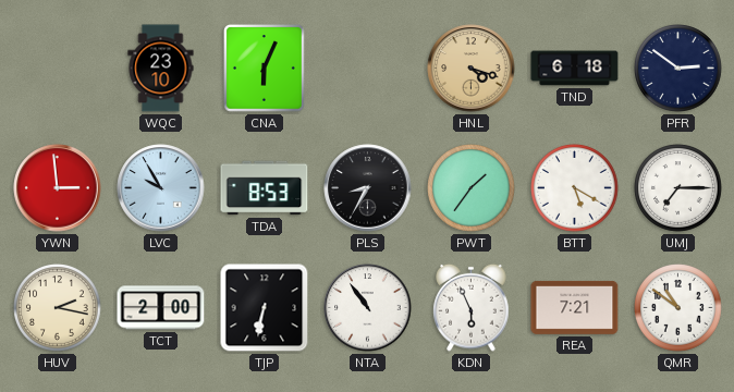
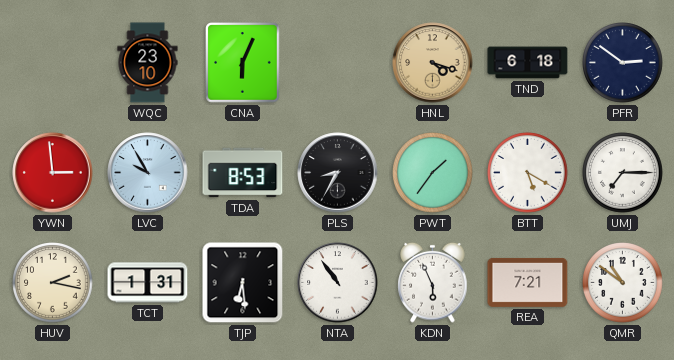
TCT: 2:00 -> 1:31
TJP: 6:32 -> 6:29
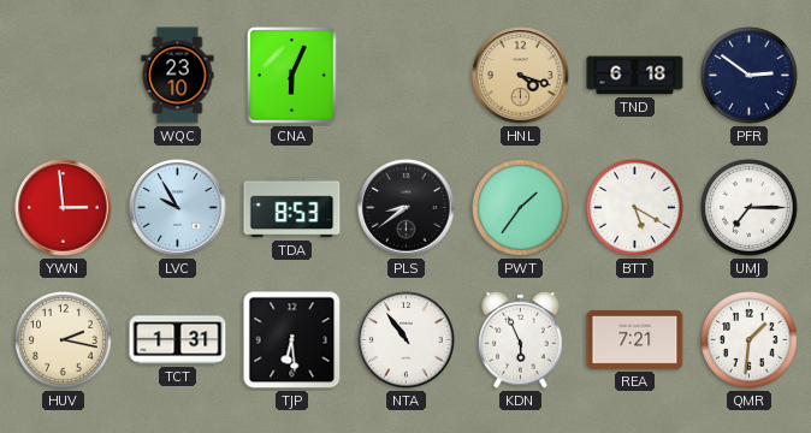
PLS: 8:35 -> 8:39
QMR: 10:51 -> 1:31
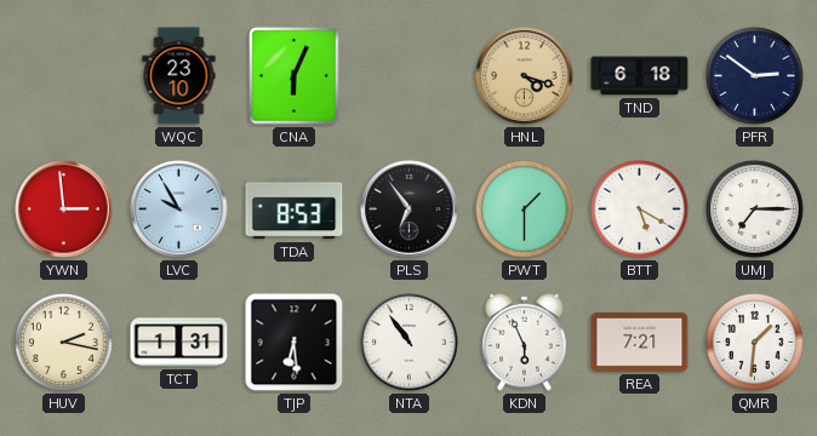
PLS: 8:39 -> 6:54
PWT: 1:36 -> 1:30
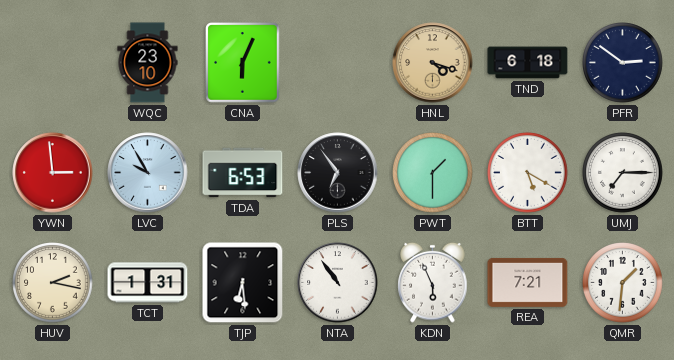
TDA: 8:53 -> 6:53
